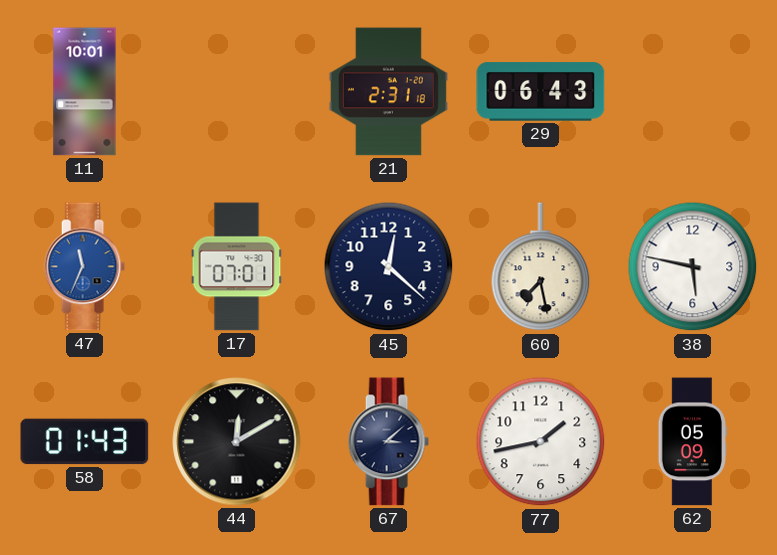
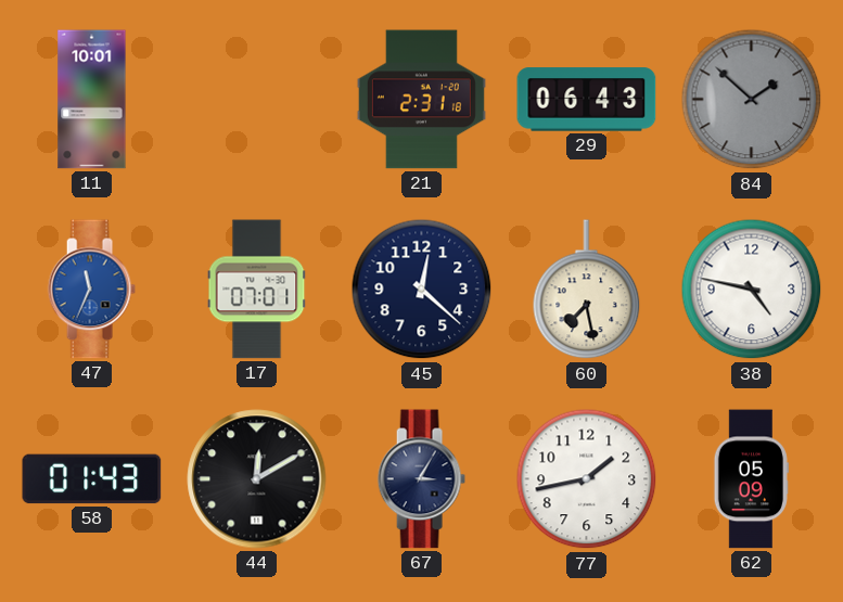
84: none -> 1:52
38: 5:47 -> 4:47
67: 3:08 -> 3:05
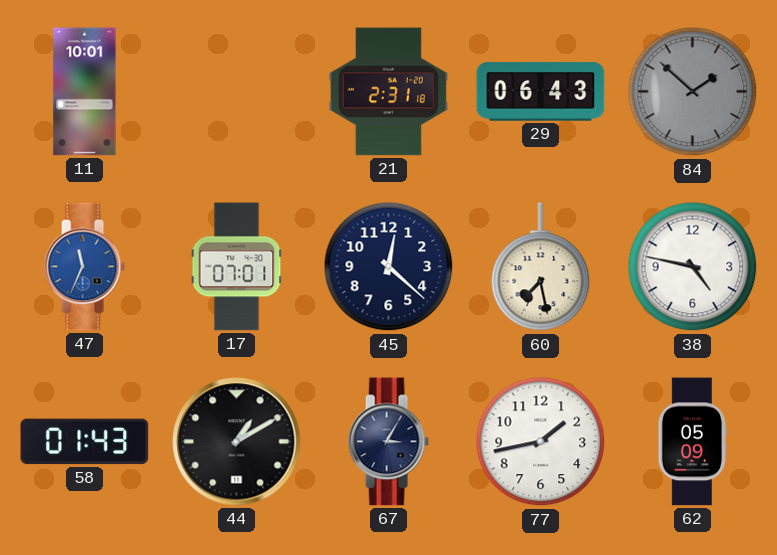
44: 12:10 -> 1:10
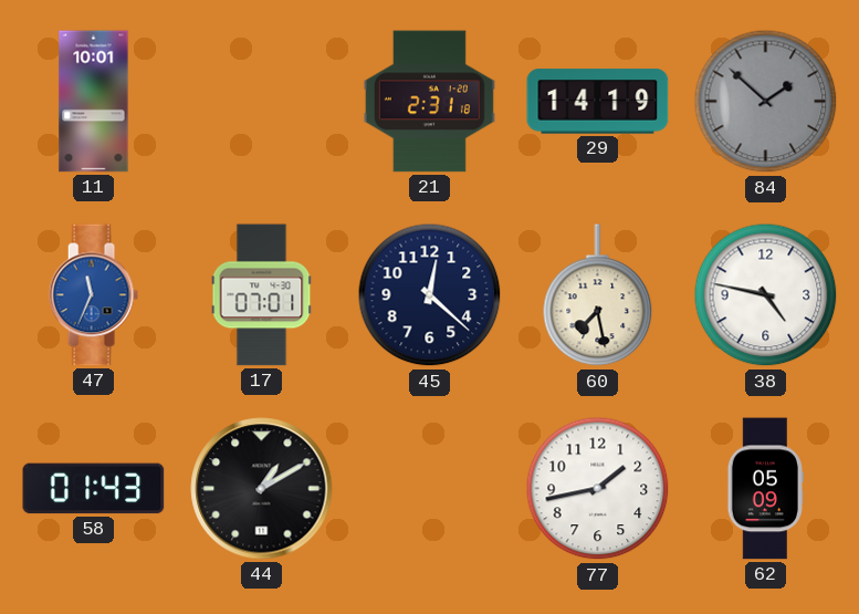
29: 06:43 -> 14:19
67: 3:05 -> none
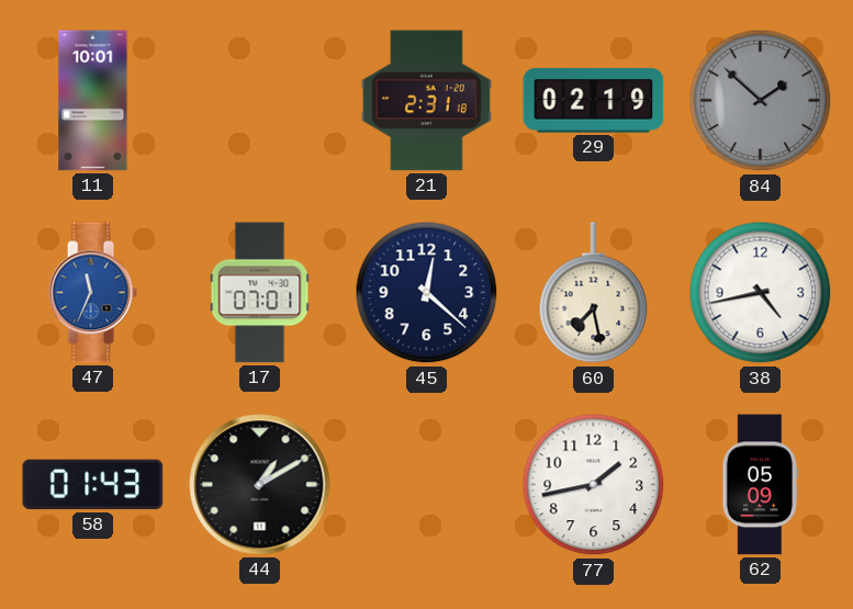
29: 14:19 -> 02:19
38: 4:47 -> 4:43
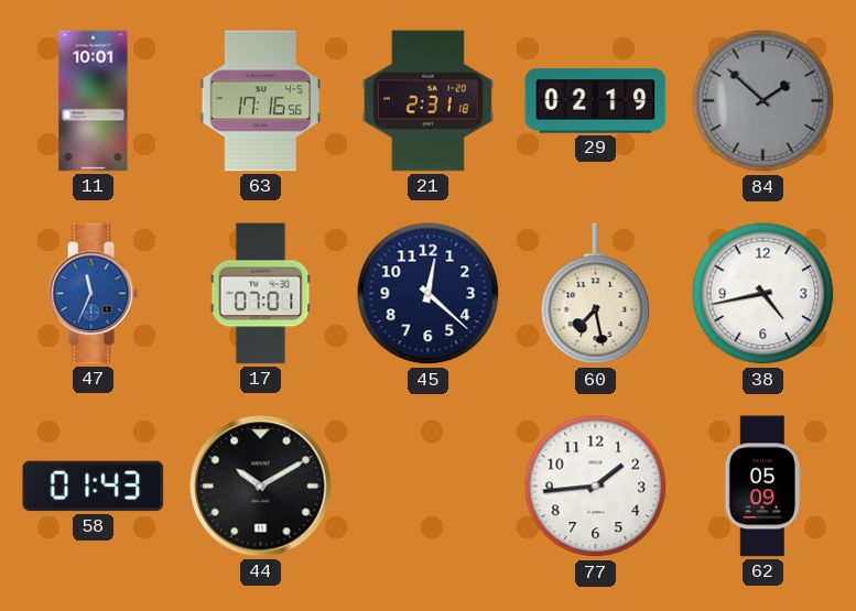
63: none -> 17:16
44: 1:10 -> 10:10
77: 1:43 -> 1:44
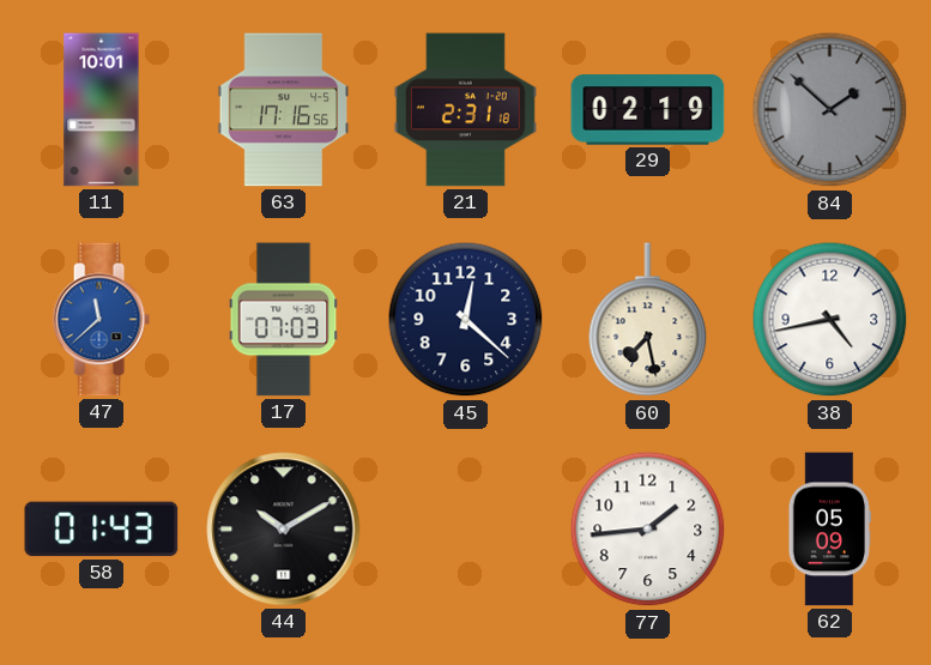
47: 11:34 -> 11:38
17: 07:01 -> 07:03
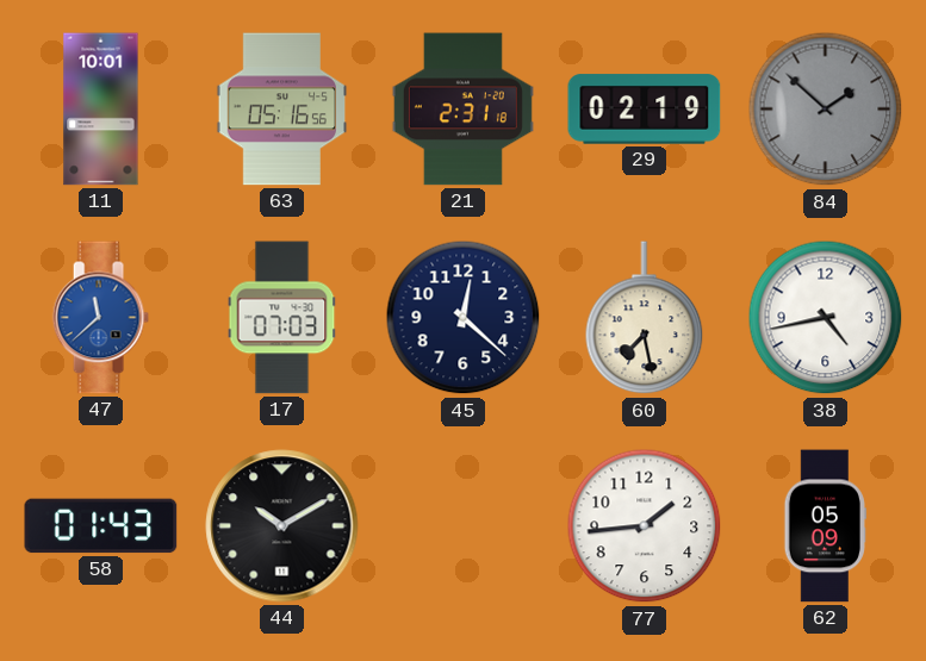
63: 17:16 -> 05:16
